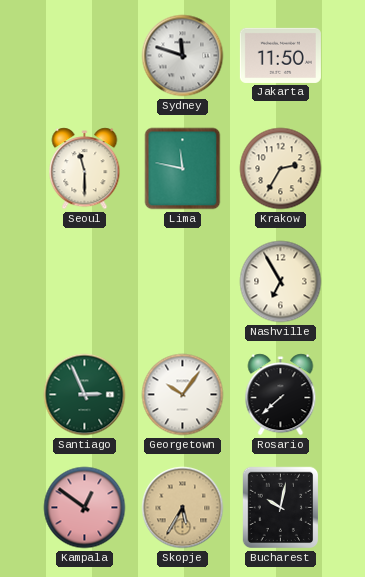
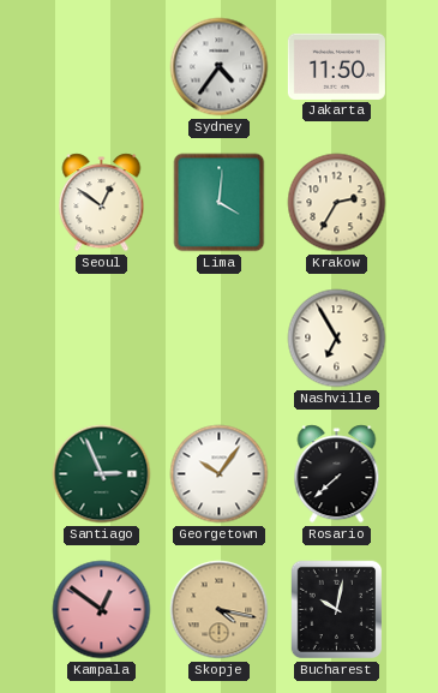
Sydney: 11:48 -> 4:36
Seoul: 11:30 -> 12:51
Lima: 11:47 -> 4:01
Skopje: 5:35 -> 4:17
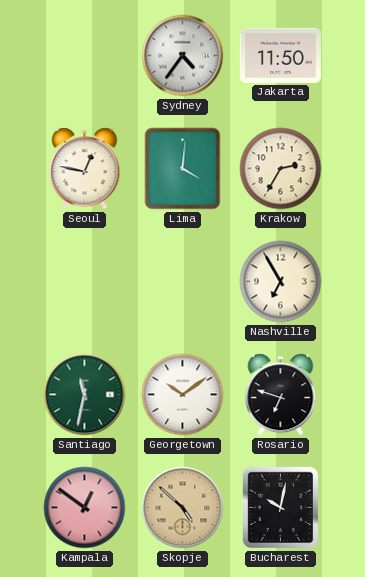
Seoul: 12:51 -> 12:47
Santiago: 2:56 -> 11:32
Georgetown: 10:06 -> 10:09
Rosario: 7:38 -> 6:48
Skopje: 4:17 -> 4:52
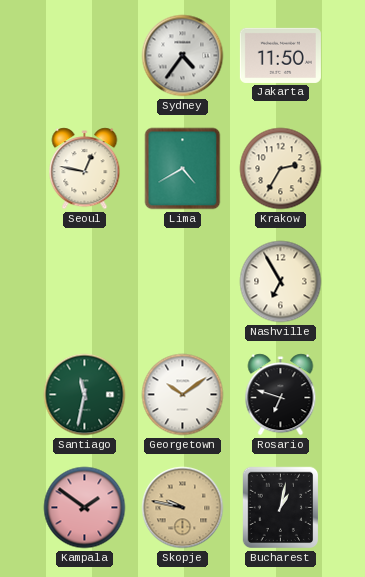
Lima: 4:01 -> 4:40
Kampala: 12:51 -> 1:51
Skopje: 4:52 -> 9:47
Bucharest: 10:02 -> 1:02
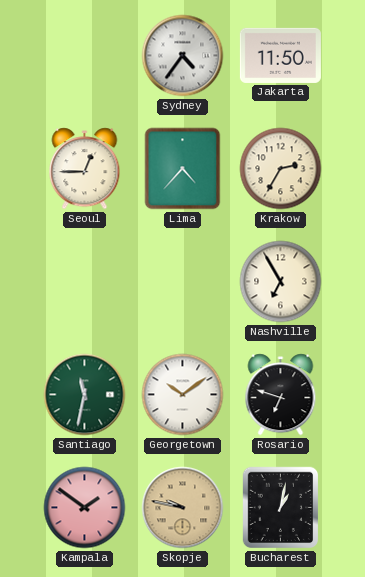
Seoul: 12:47 -> 12:45
Lima: 4:40 -> 4:37
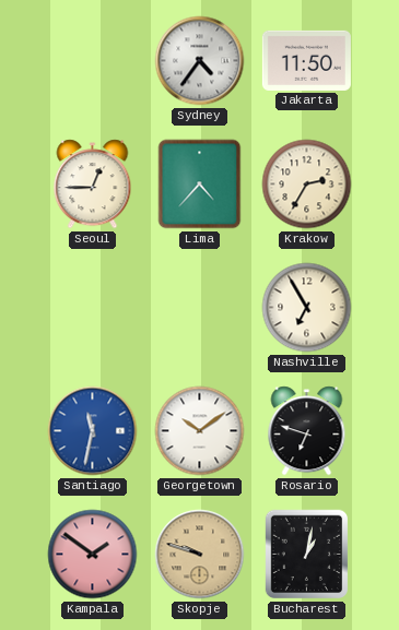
Santiago dial: green -> blue
Skopje: 9:47 -> 9:48
